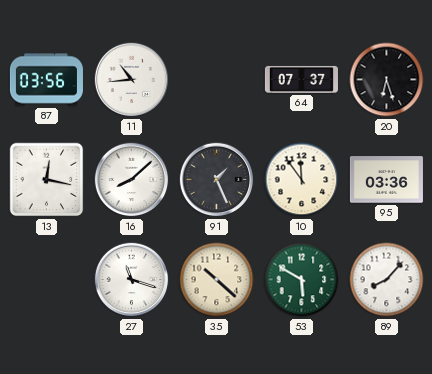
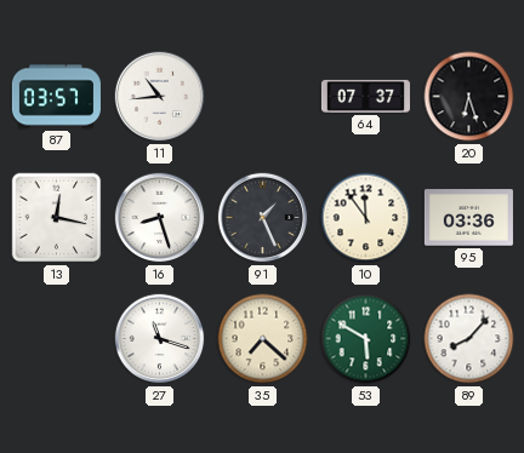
87: 03:56 -> 03:57
16: 8:08 -> 8:27
35: 10:22 -> 7:22
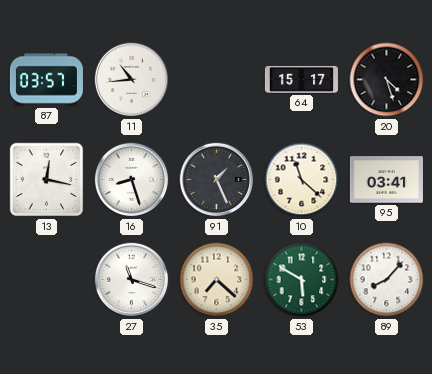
64: 07:37 -> 15:17
20: 6:27 -> 4:27
10: 11:54 -> 11:22
95: 03:36 -> 03:41
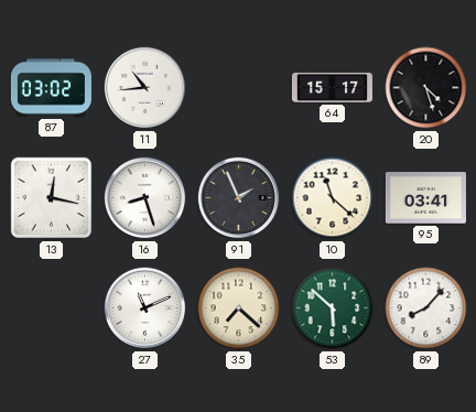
87: 03:57 -> 03:02
91: 1:26 -> 1:56
27: 11:18 -> 11:11
53: 5:50 -> 5:52
